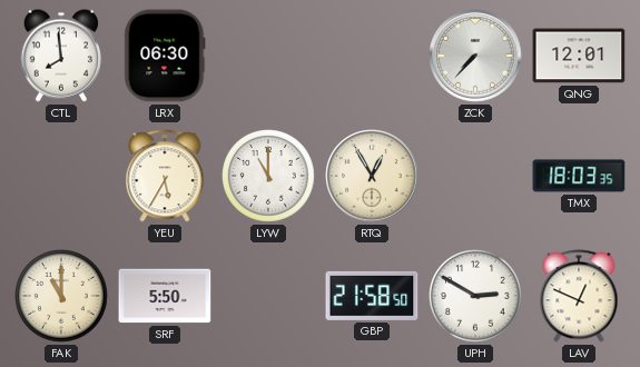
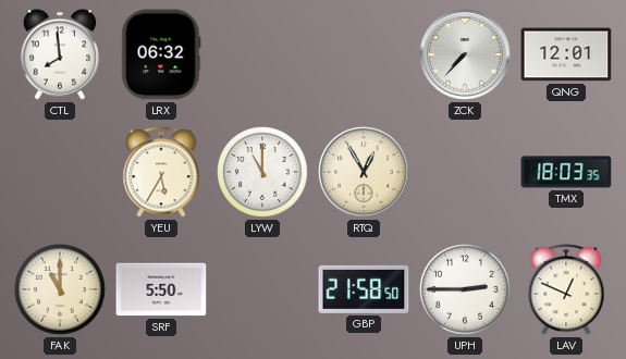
LRX: 06:30 -> 06:32
UPH: 2:50 -> 2:45
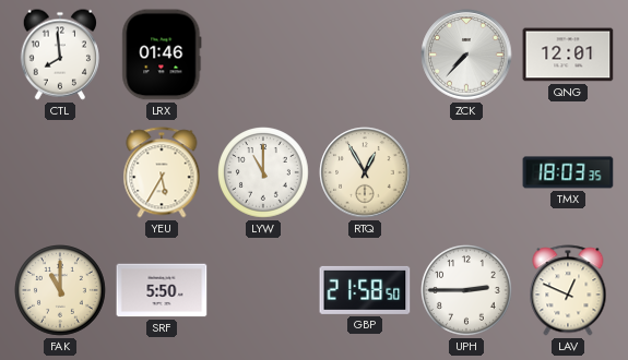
LRX: 06:32 -> 01:46
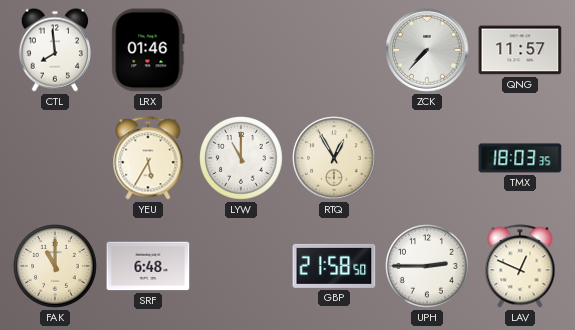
QNG: 12:01 -> 11:57
SRF: 5:50 -> 6:48
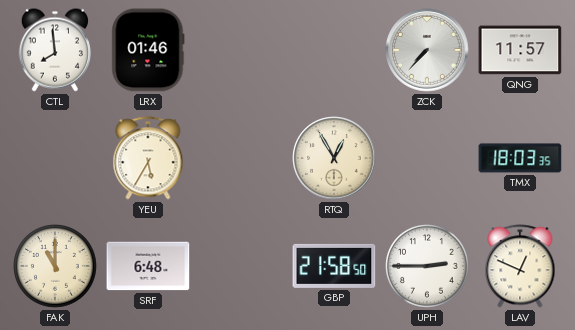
LYW: 11:00 -> none
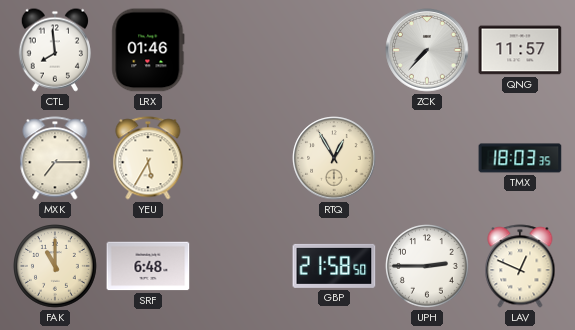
MXK: none -> 7:15
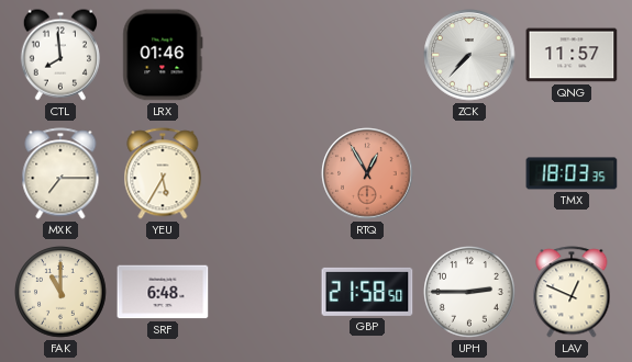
RTQ dial: cream -> salmon
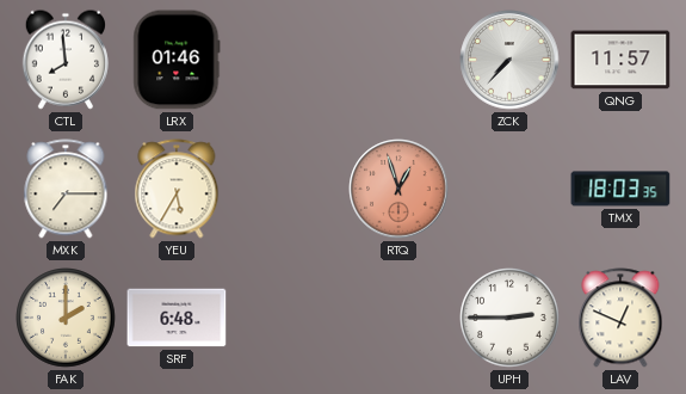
RTQ: 12:55 -> 12:57
FAK: 11:00 -> 2:00
GBP: 21:58 -> none
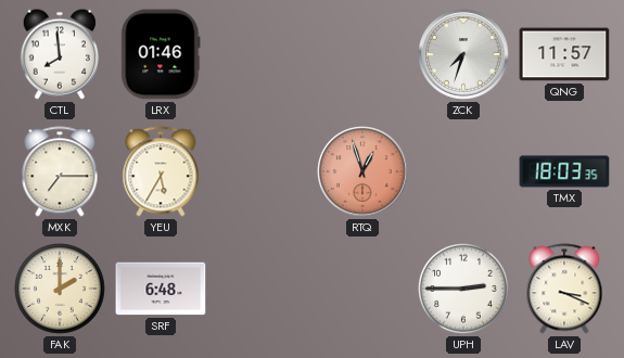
ZCK: 7:37 -> 7:33
LAV: 12:49 -> 3:19
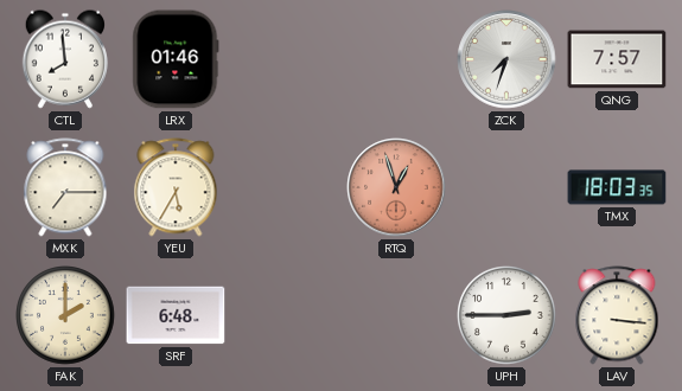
QNG: 11:57 -> 7:57
LAV: 3:19 -> 3:16
